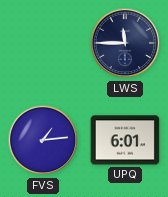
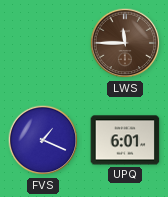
LWS dial: navy -> brown
FVS: 1:14 -> 1:19
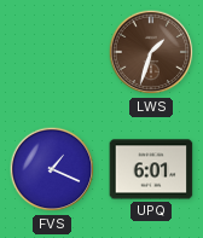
LWS: 11:45 -> 1:33
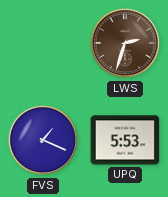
LWS: 1:33 -> 2:33
UPQ: 6:01 -> 5:53
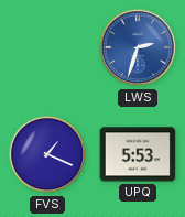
LWS dial: brown -> blue
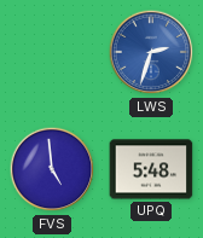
FVS: 1:19 -> 4:59
UPQ: 5:53 -> 5:48
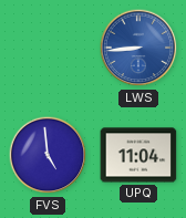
LWS: 2:33 -> 8:44
UPQ: 5:48 -> 11:04
